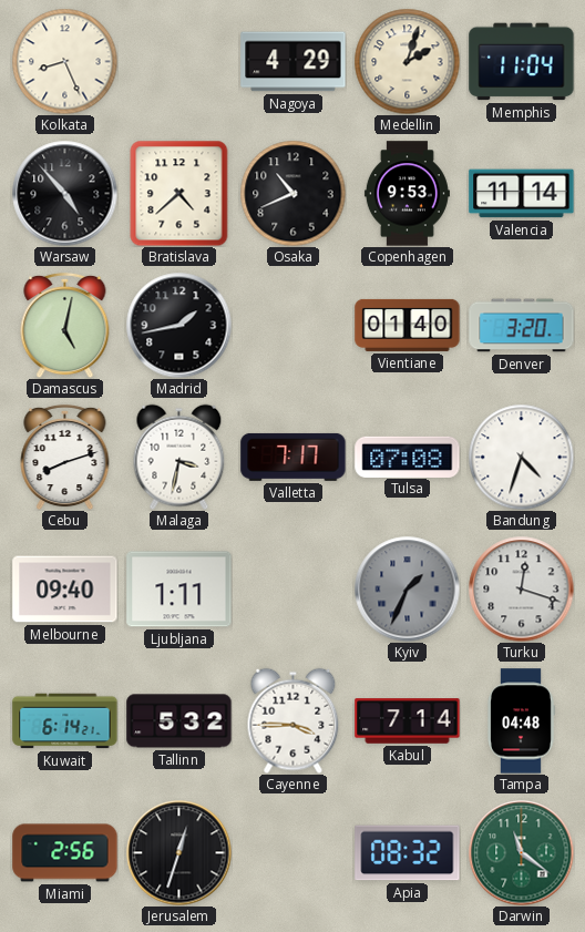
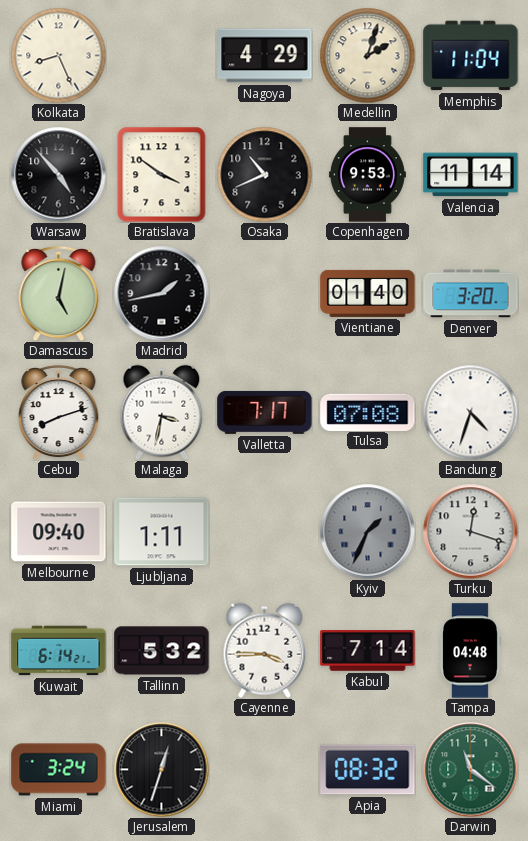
Bratislava: 4:38 -> 3:51
Miami: 2:56 -> 3:24
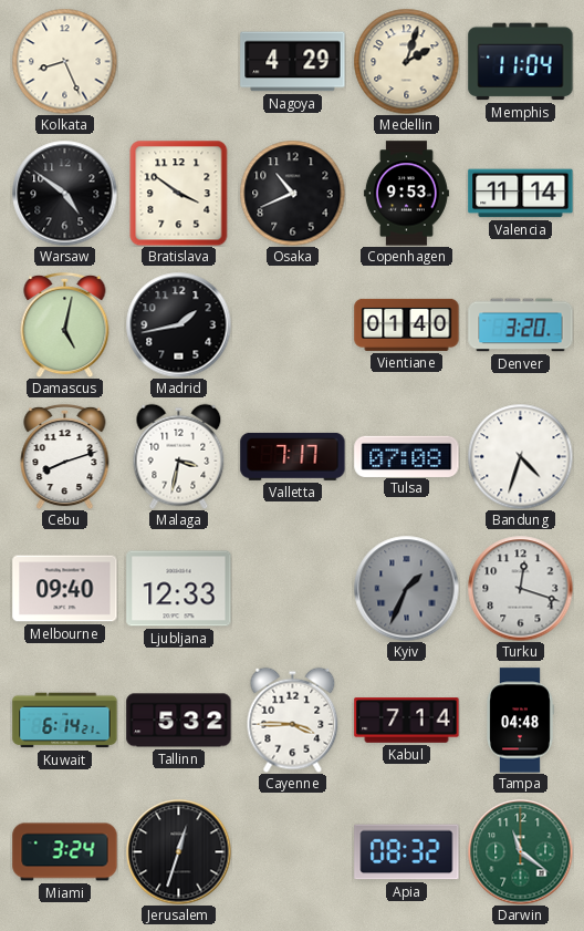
Warsaw: 4:53 -> 4:51
Ljubljana: 1:11 -> 12:33
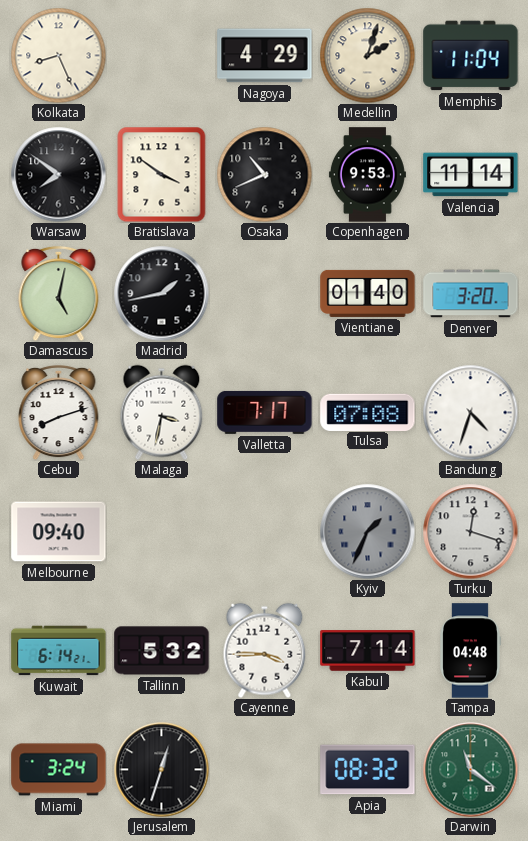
Warsaw: 4:51 -> 7:51
Ljubljana: 12:33 -> none
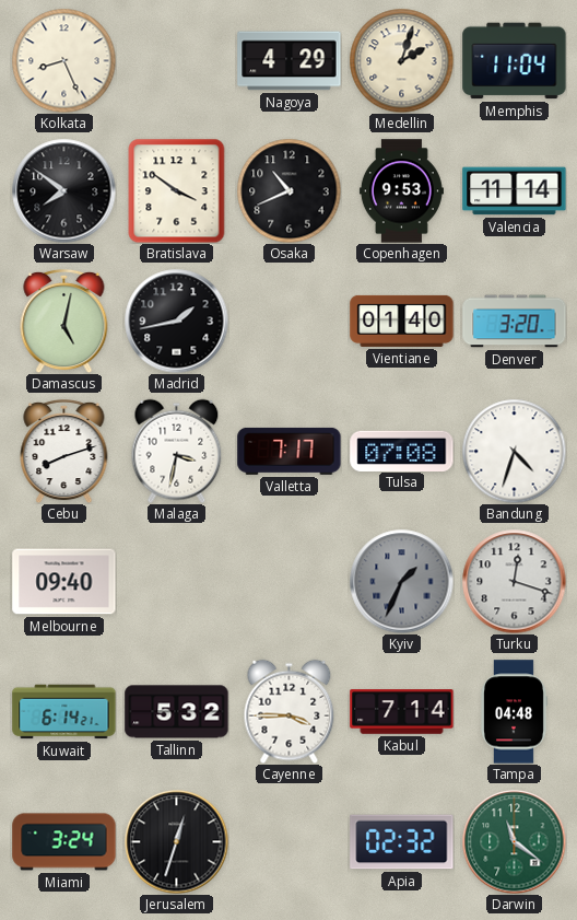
Apia: 08:32 -> 02:32
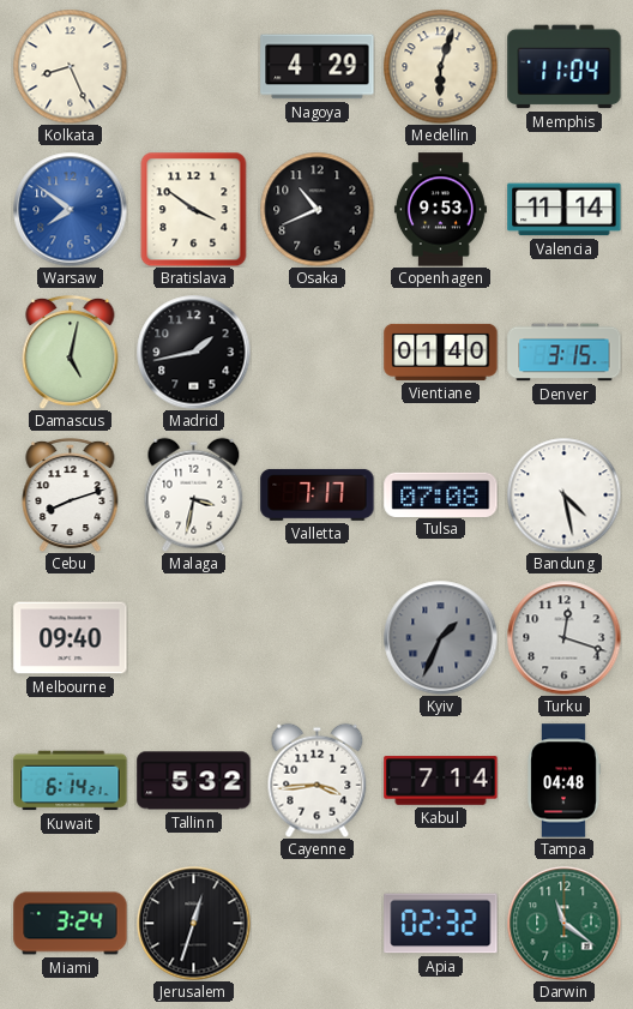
Medellin: 2:03 -> 6:03
Warsaw dial: black -> blue
Denver: 3:20 -> 3:15
Bandung: 4:33 -> 4:28
Cayenne: 3:45 -> 3:44
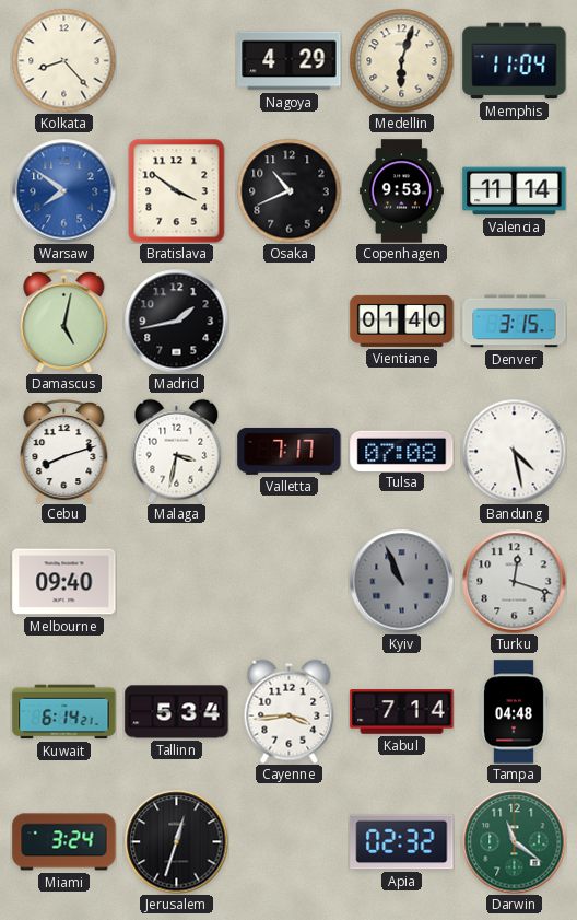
Kolkata: 8:26 -> 8:23
Kyiv: 1:34 -> 10:56
Tallinn: 5:32 -> 5:34
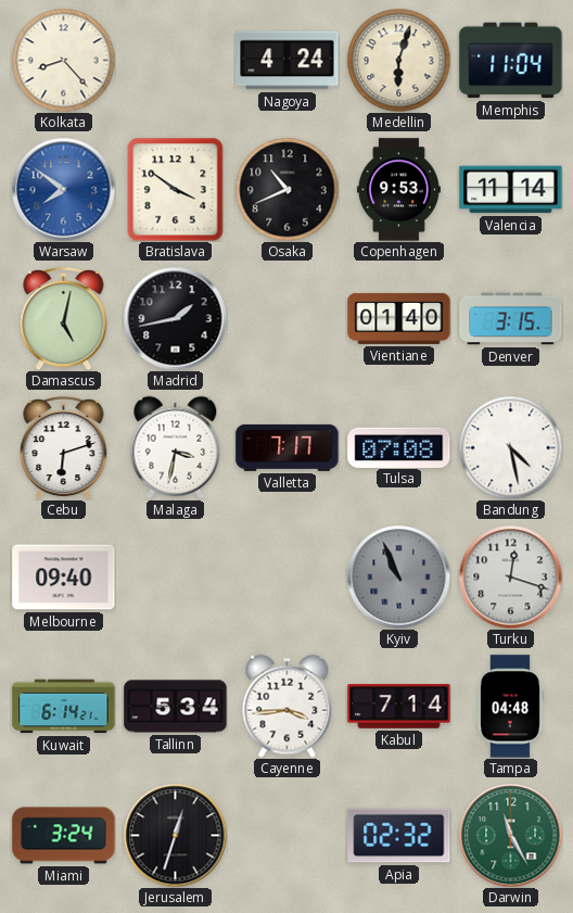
Nagoya: 4:29 -> 4:24
Cebu: 8:12 -> 6:12
Darwin: 11:21 -> 11:25
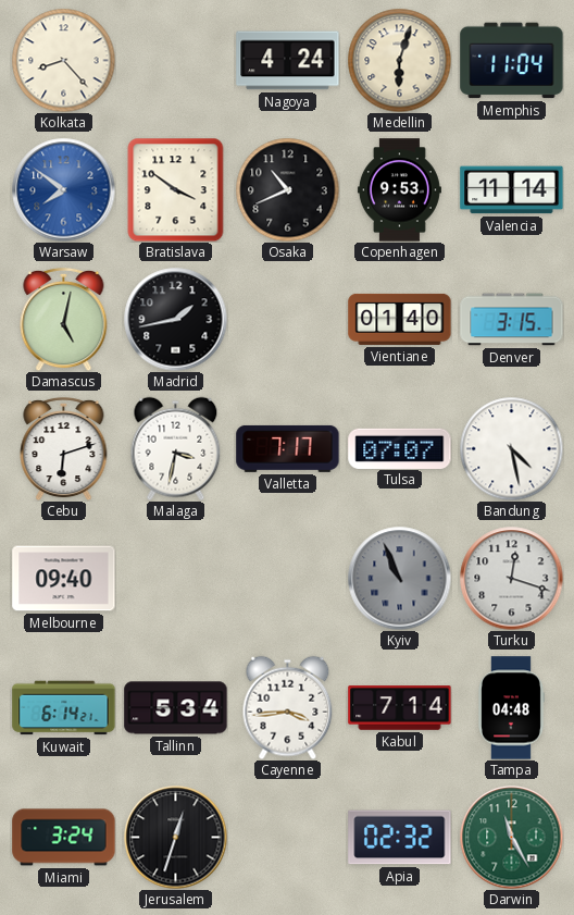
Tulsa: 07:08 -> 07:07
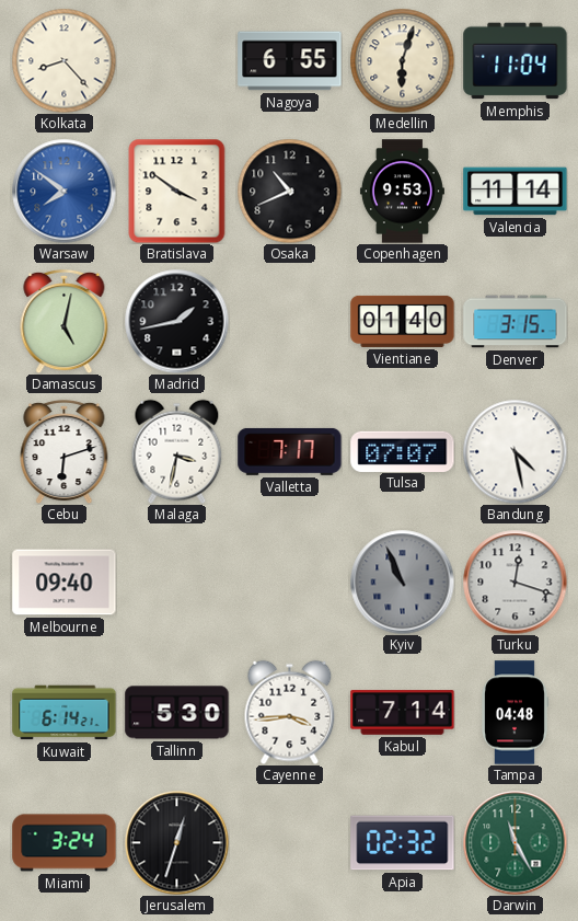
Nagoya: 4:24 -> 6:55
Tallinn: 5:34 -> 5:30
